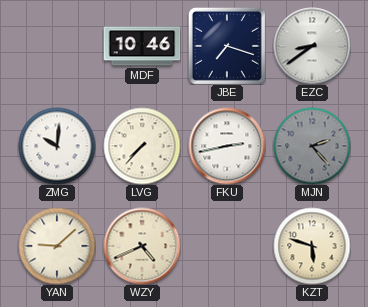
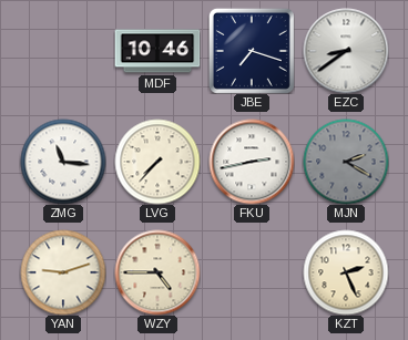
ZMG: 10:01 -> 11:16
MJN: 2:23 -> 2:20
YAN: 9:08 -> 9:12
WZY: 4:41 -> 4:45
KZT: 5:48 -> 2:26
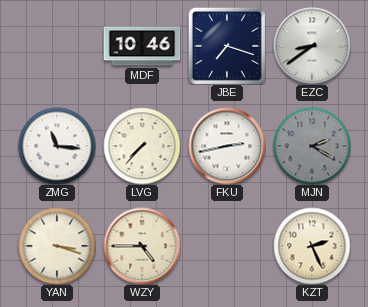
YAN: 9:12 -> 3:18
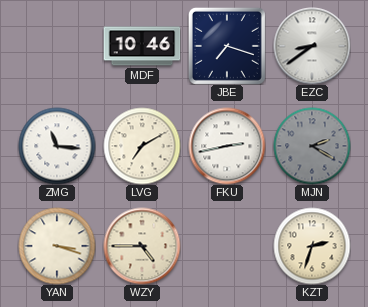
LVG: 7:37 -> 7:10
KZT: 2:26 -> 2:33
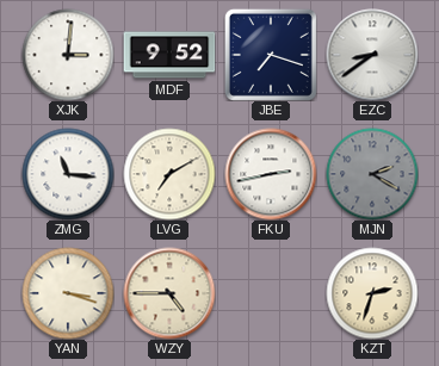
XJK: none -> 3:01
MDF: 10:46 -> 9:52
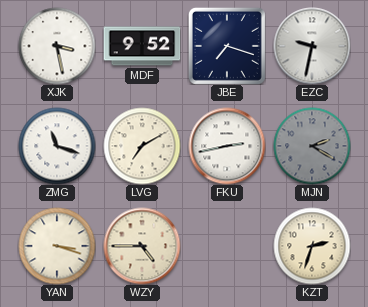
XJK: 3:01 -> 3:28
EZC: 8:39 -> 9:32
ZMG: 11:16 -> 11:18
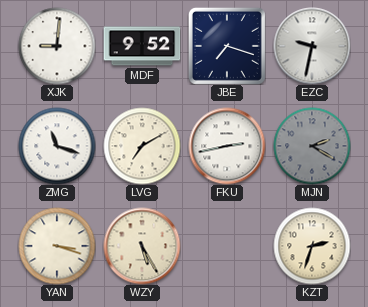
XJK: 3:28 -> 9:01
WZY: 4:45 -> 5:25
